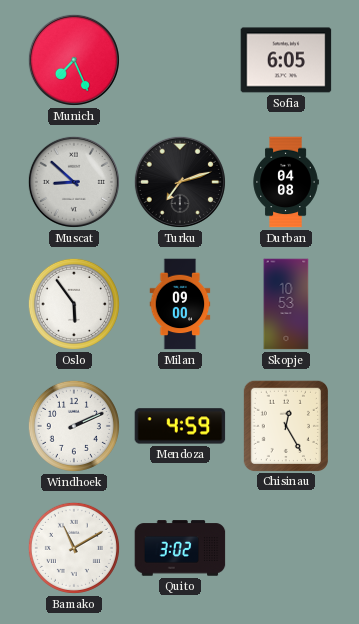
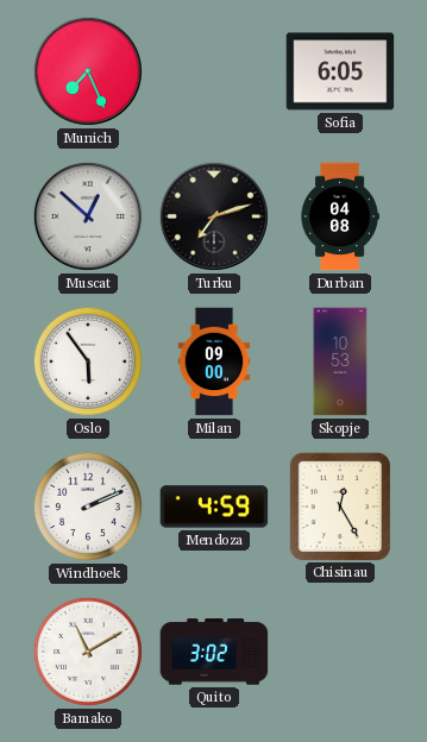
Muscat: 8:52 -> 12:52
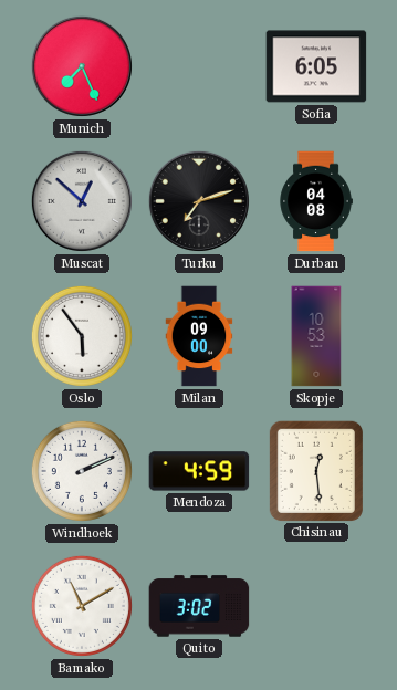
Chisinau: 12:25 -> 12:29
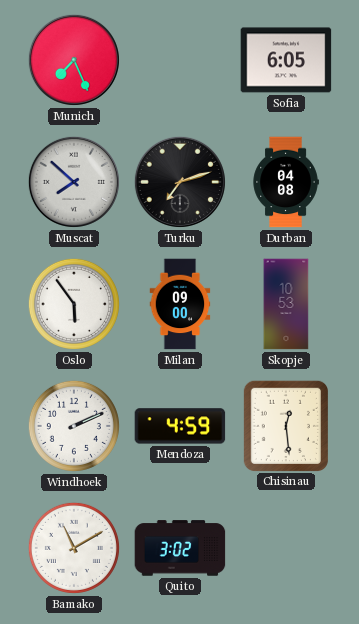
Muscat: 12:52 -> 7:52
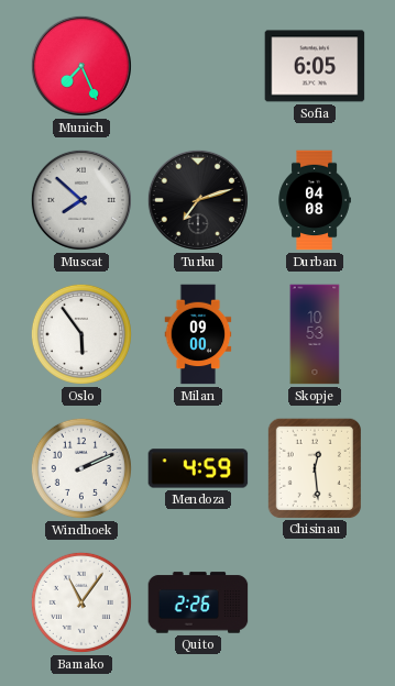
Bamako: 11:10 -> 11:06
Quito: 3:02 -> 2:26
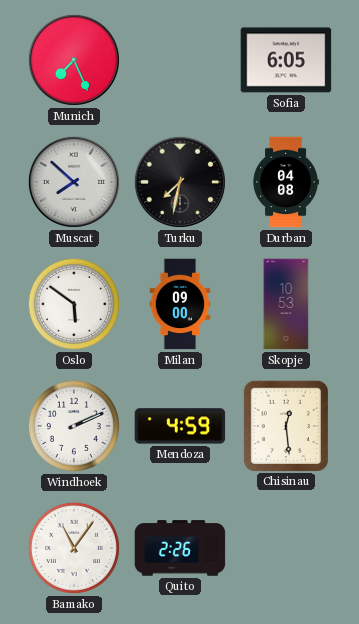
Turku: 7:12 -> 7:32
Oslo: 5:54 -> 5:51
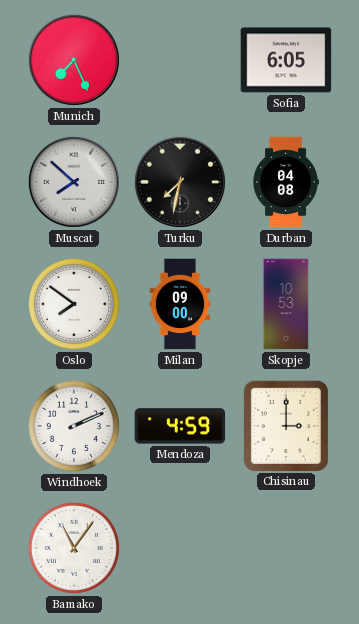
Oslo: 5:51 -> 7:51
Chisinau: 12:29 -> 3:00
Quito: 2:26 -> none
